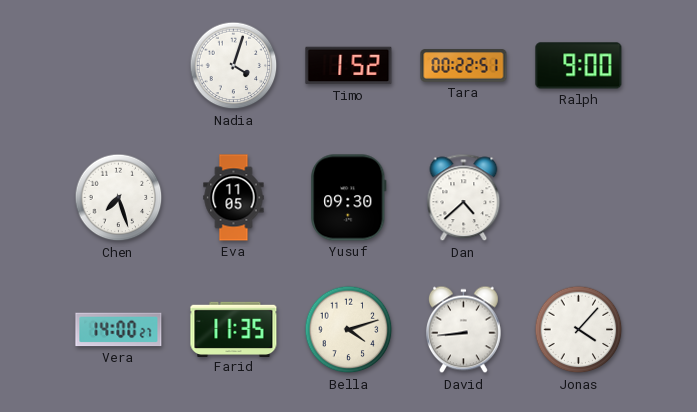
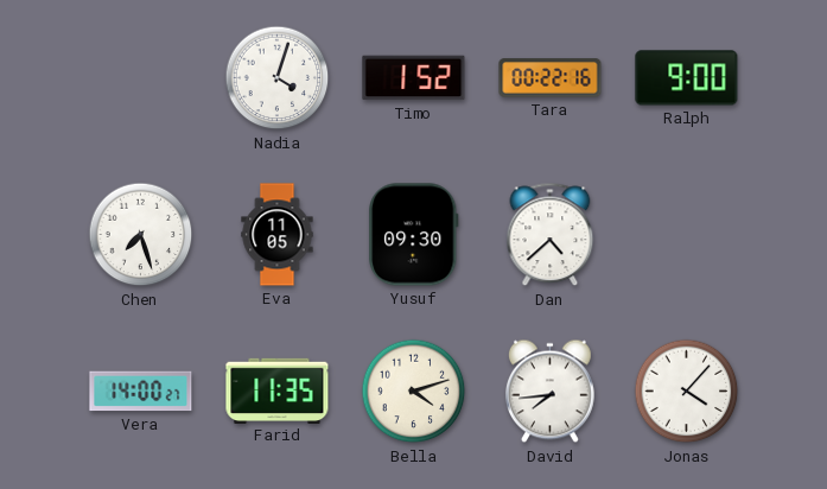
Tara: 00:22:51 -> 00:22:16
David: 8:44 -> 7:44
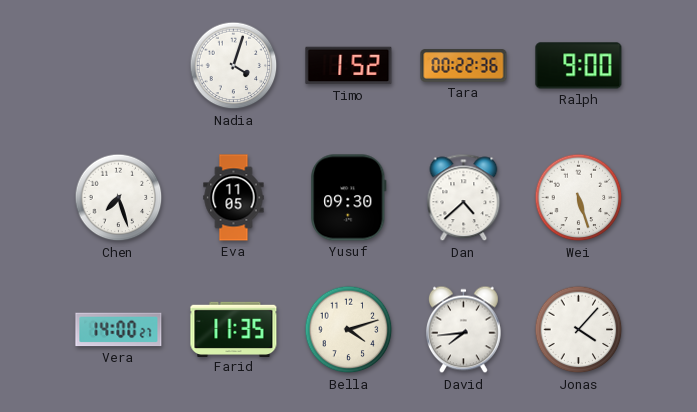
Tara: 00:22:16 -> 00:22:36
Wei: none -> 5:27
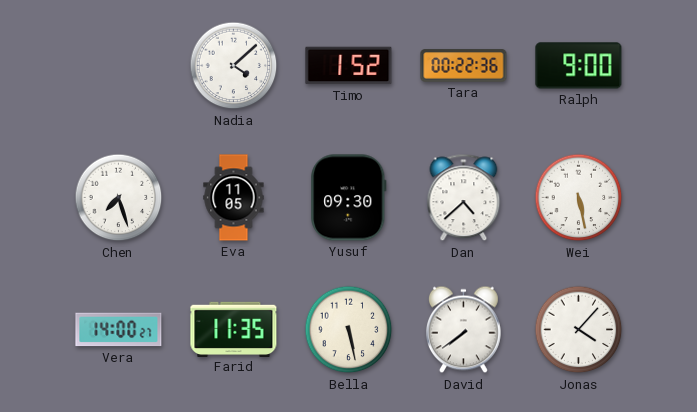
Nadia: 4:03 -> 4:08
Wei: 5:27 -> 5:28
Bella: 4:12 -> 5:28
David: 7:44 -> 7:39
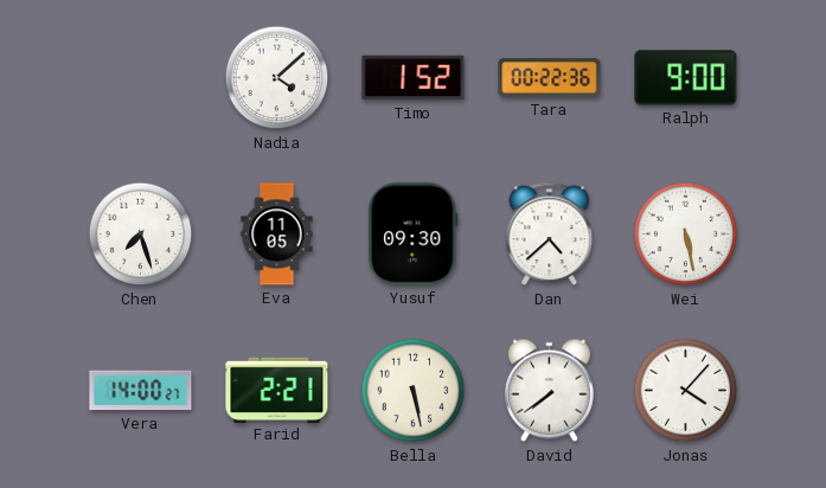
Farid: 11:35 -> 2:21
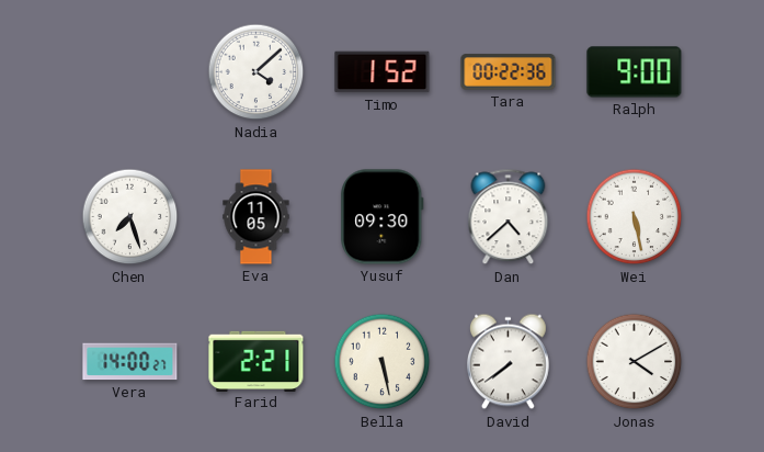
Jonas: 4:07 -> 4:10
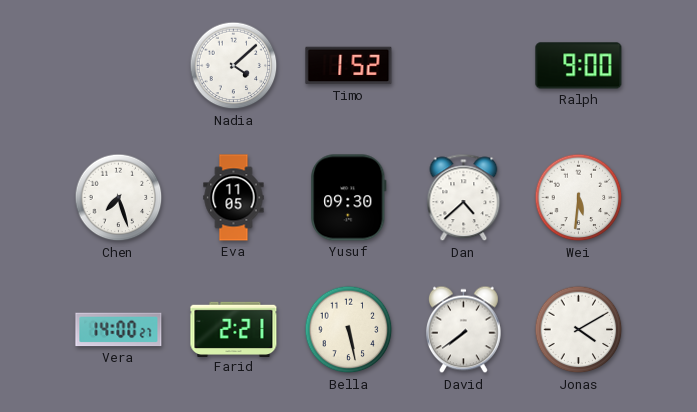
Tara: 00:22 -> none
Wei: 5:28 -> 5:31
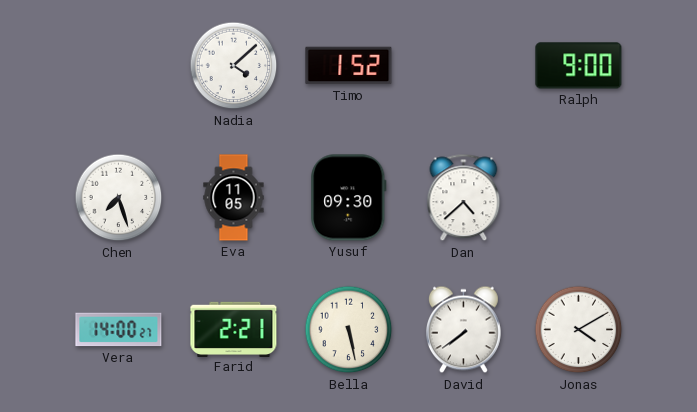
Wei: 5:31 -> none
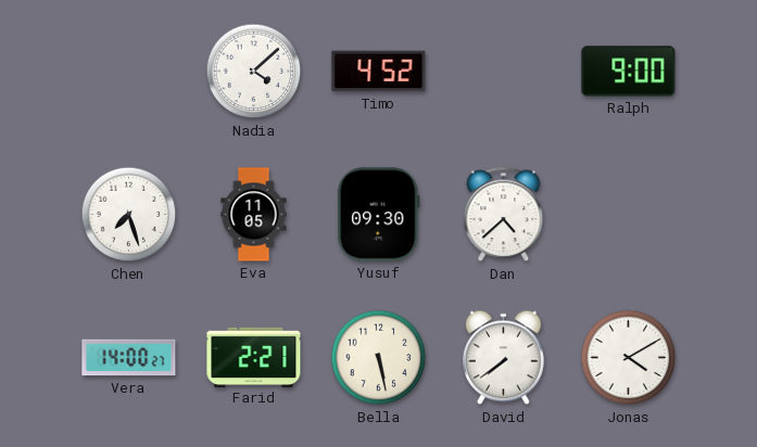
Timo: 1:52 -> 4:52
